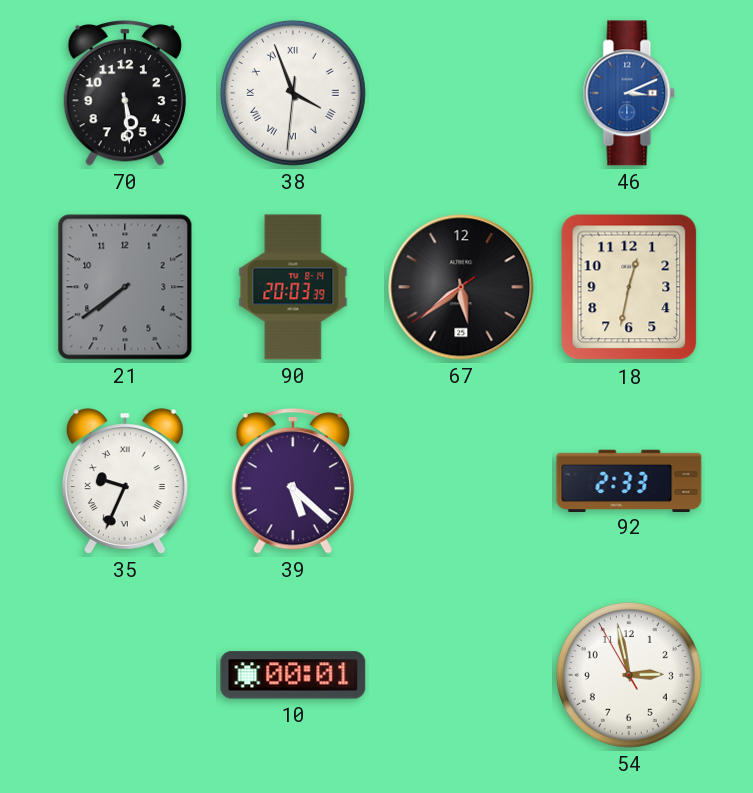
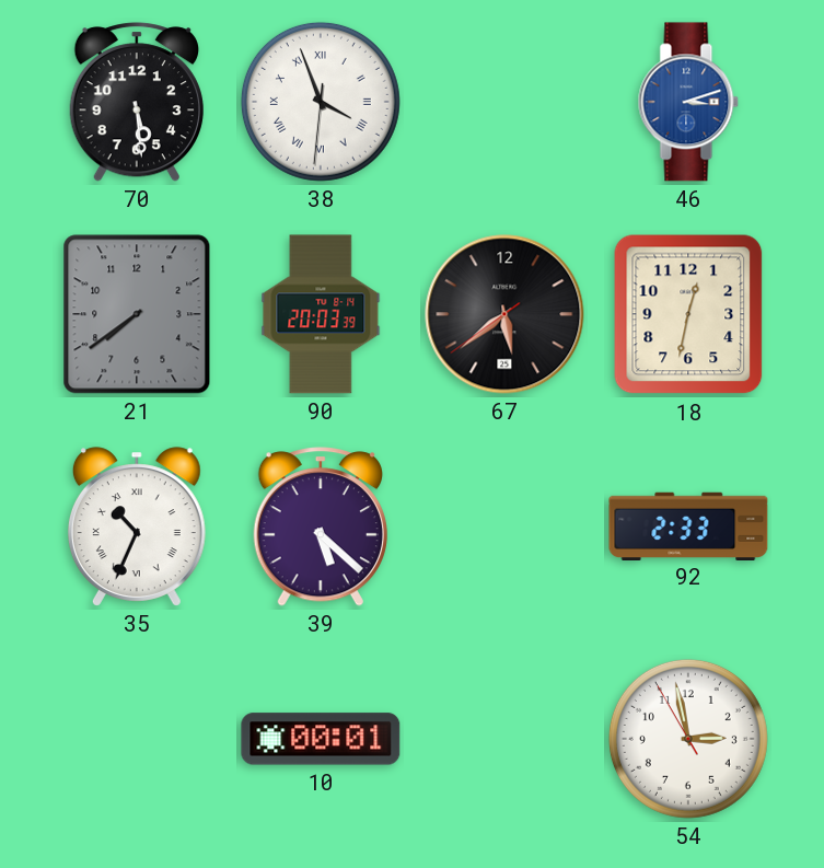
46: 3:11 -> 3:12
35: 9:34 -> 10:34
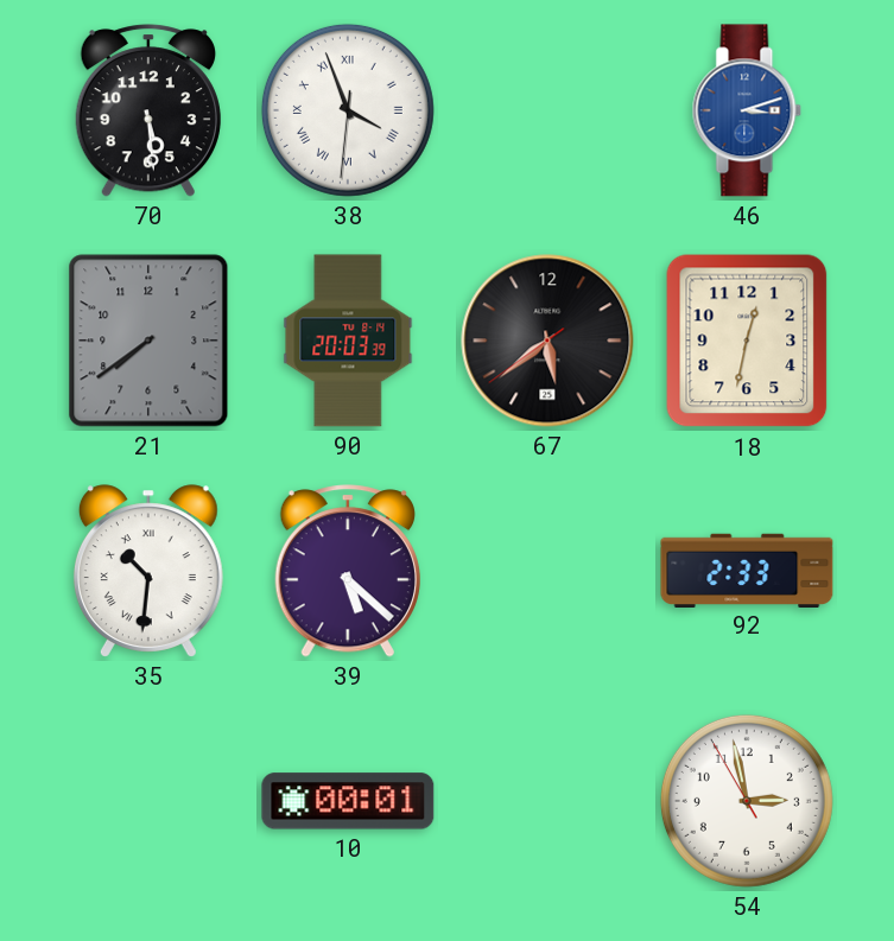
35: 10:34 -> 10:31
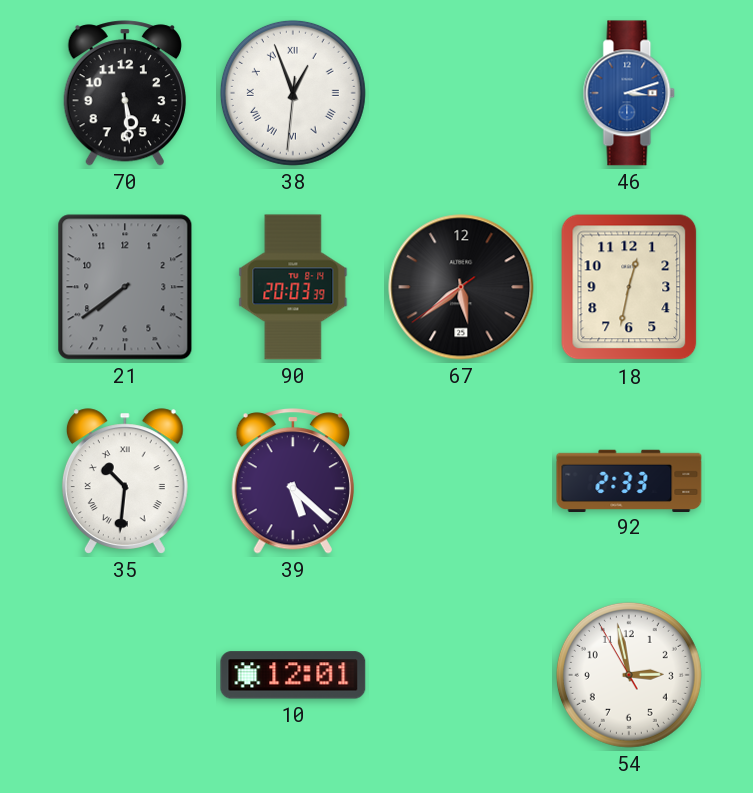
38: 3:56 -> 12:56
10: 00:01 -> 12:01
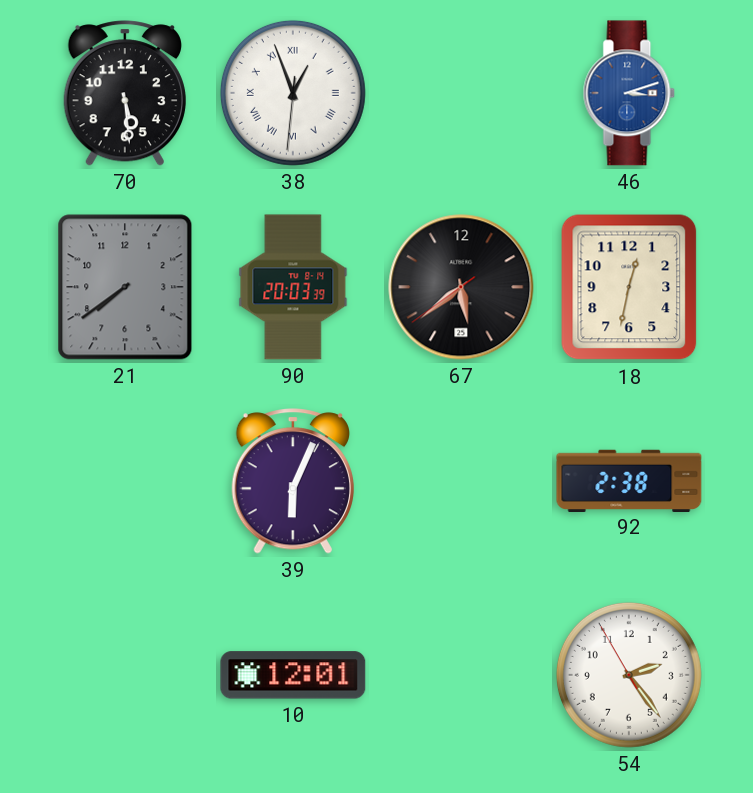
35: 10:31 -> none
39: 5:22 -> 6:04
92: 2:33 -> 2:38
54: 2:57 -> 2:23
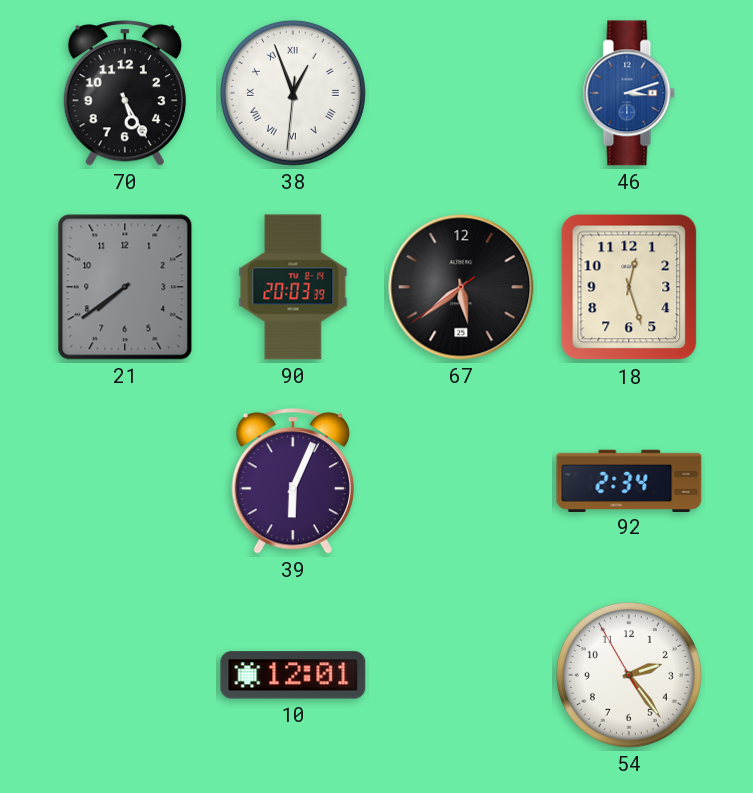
70: 5:29 -> 5:25
18: 12:32 -> 12:27
92: 2:38 -> 2:34
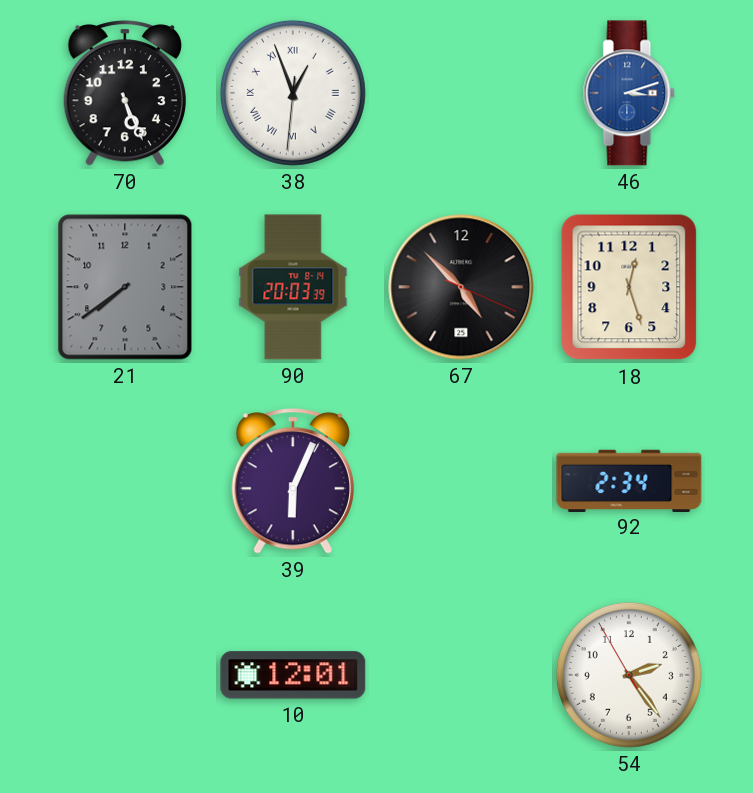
70: 5:25 -> 5:26
67: 5:38 -> 4:52
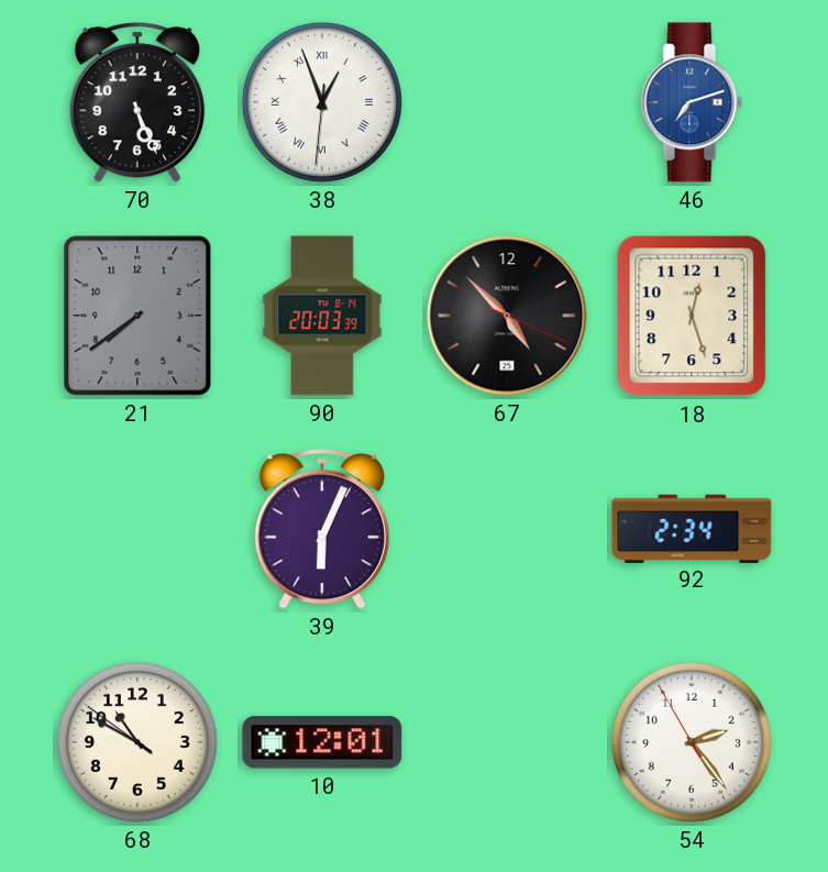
46: 3:12 -> 7:12
68: none -> 10:49
